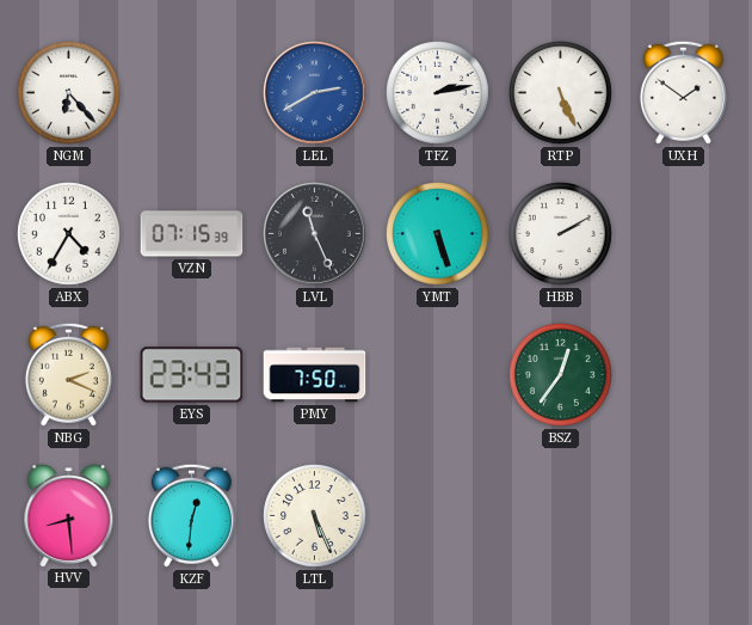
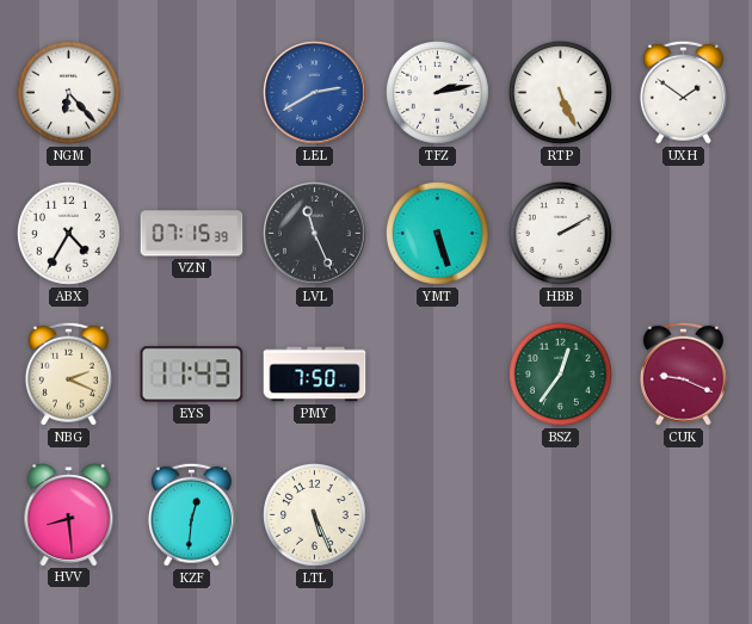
EYS: 23:43 -> 11:43
CUK: none -> 9:19
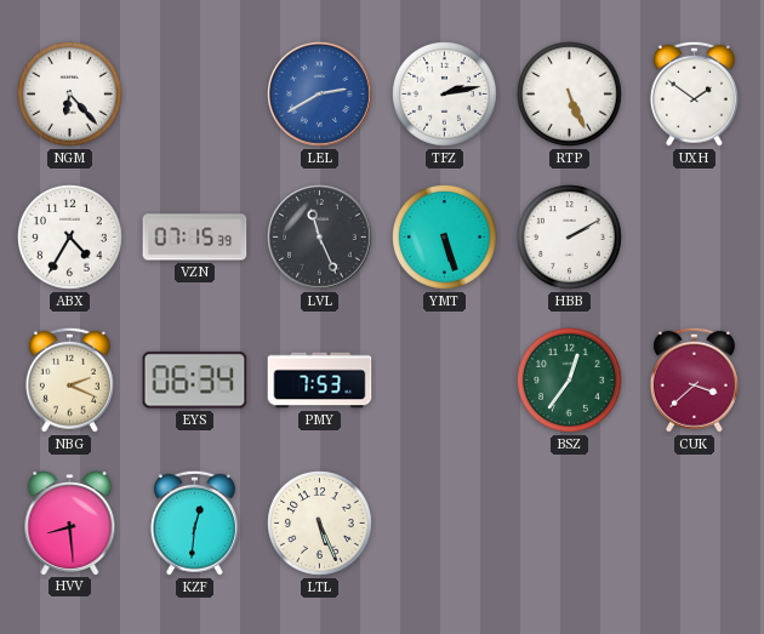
EYS: 11:43 -> 06:34
PMY: 7:50 -> 7:53
CUK: 9:19 -> 3:38
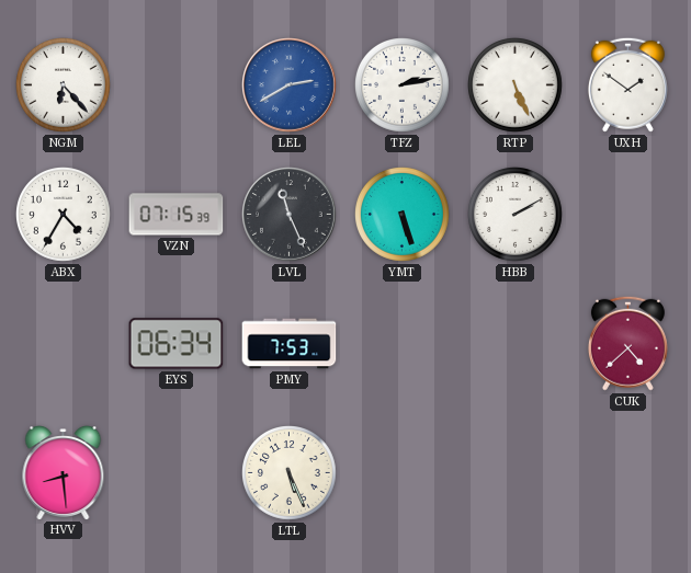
NBG: 2:19 -> none
BSZ: 12:36 -> none
CUK: 3:38 -> 4:38
KZF: 12:31 -> none
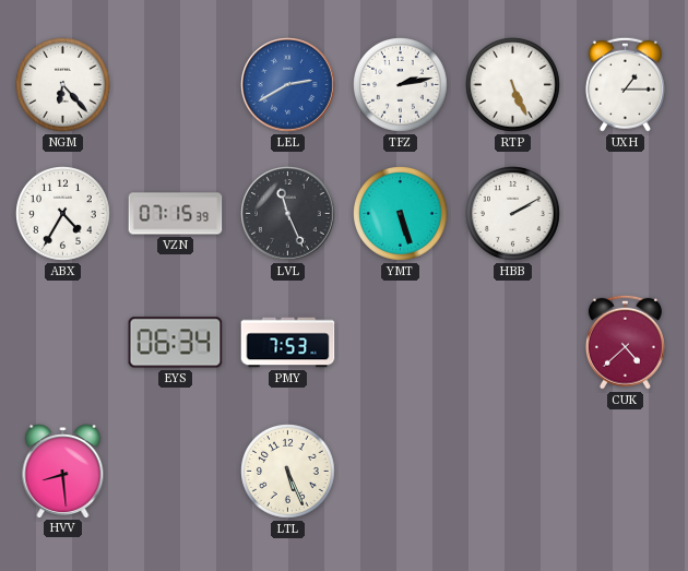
UXH: 1:51 -> 1:15
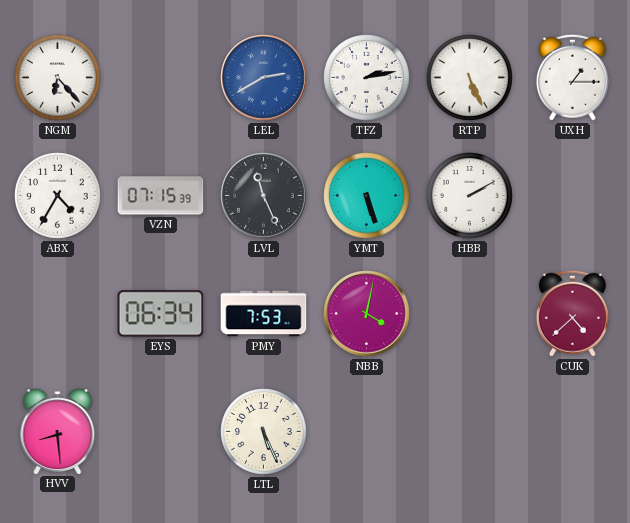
NBB: none -> 4:02
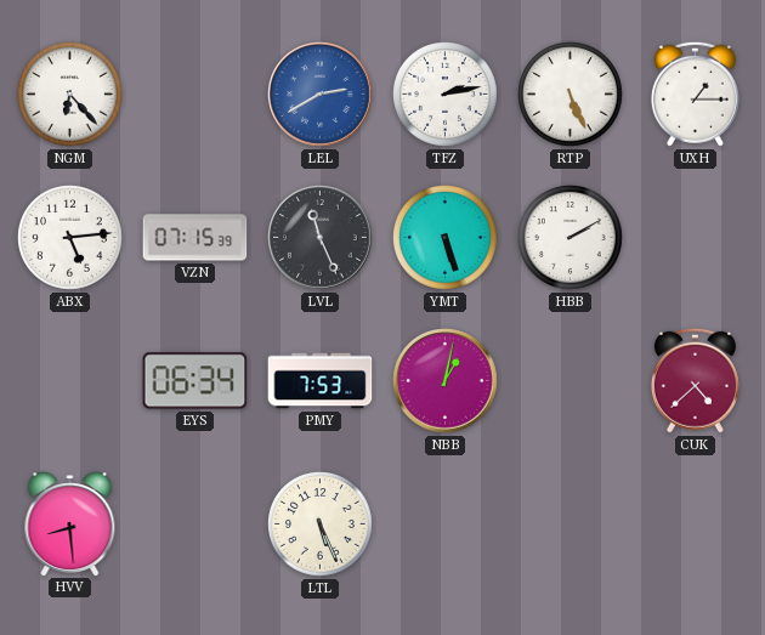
ABX: 4:35 -> 5:14
NBB: 4:02 -> 1:02
